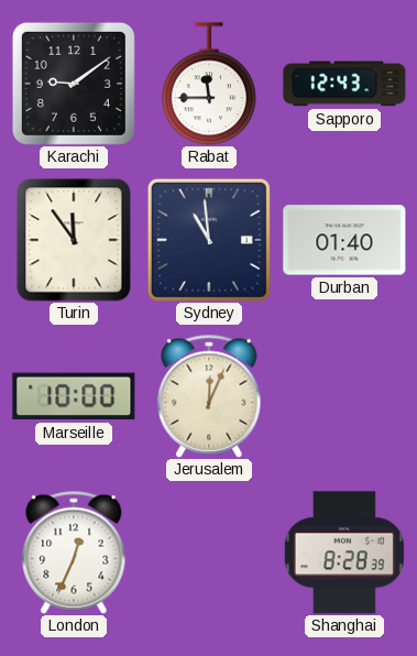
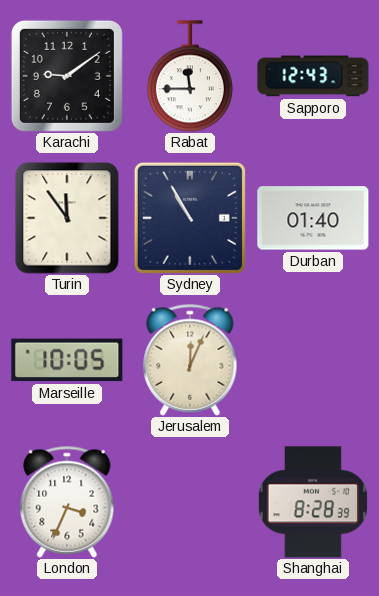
Sydney: 10:59 -> 10:55
Marseille: 10:00 -> 10:05
London: 12:34 -> 3:34
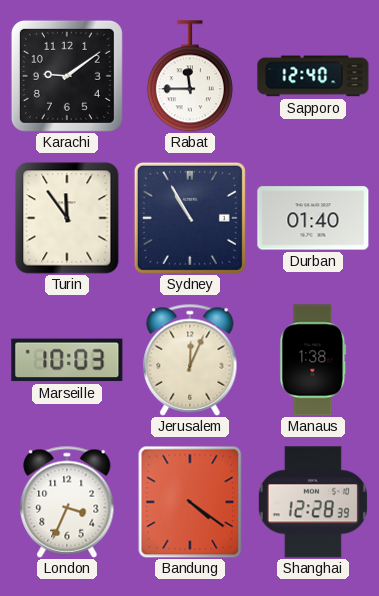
Sapporo: 12:43 -> 12:40
Marseille: 10:05 -> 10:03
Manaus: none -> 1:38
Bandung: none -> 4:21
Shanghai: 8:28 -> 12:28
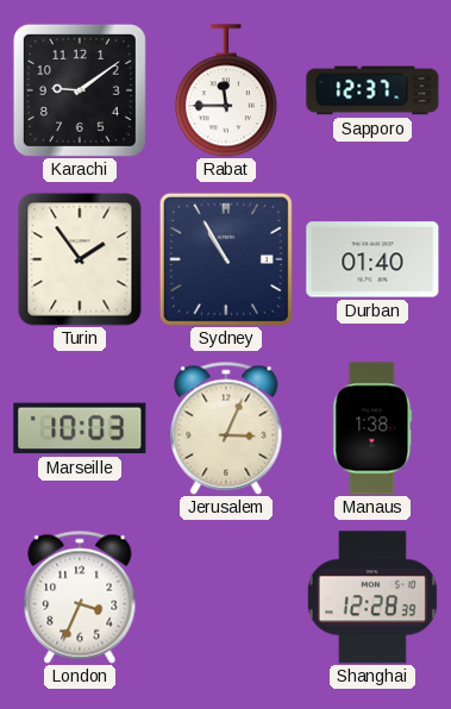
Sapporo: 12:40 -> 12:37
Turin: 11:54 -> 1:54
Jerusalem: 12:04 -> 3:04
Bandung: 4:21 -> none
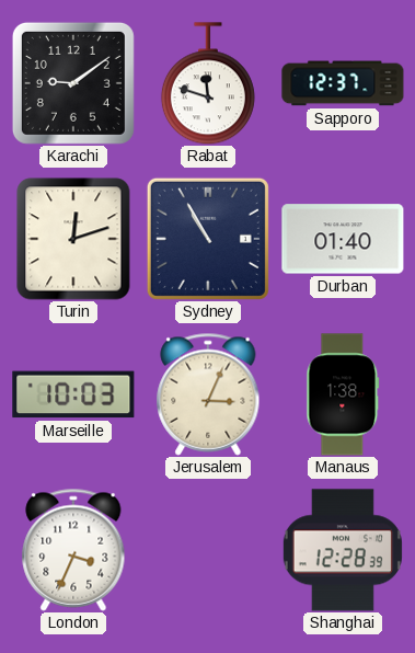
Rabat: 11:45 -> 11:48
Turin: 1:54 -> 12:12
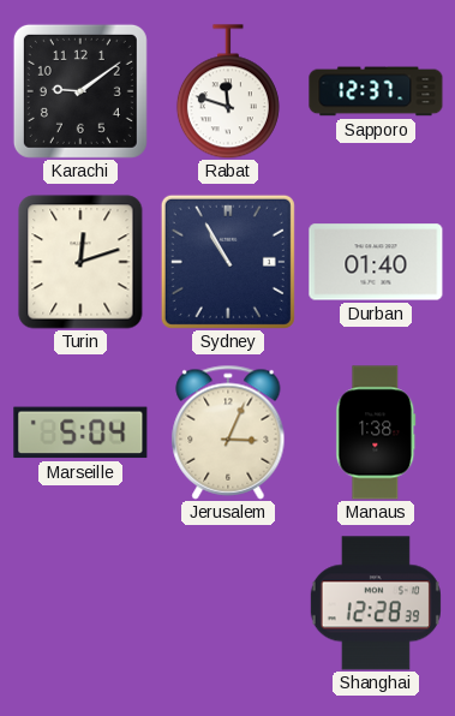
Marseille: 10:03 -> 5:04
London: 3:34 -> none
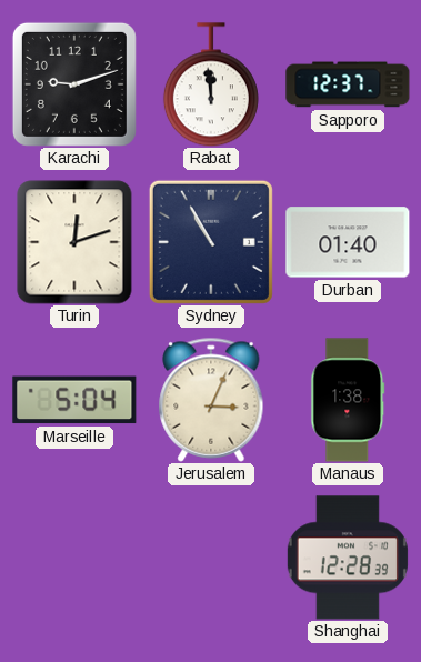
Karachi: 9:09 -> 9:12
Rabat: 11:48 -> 11:59
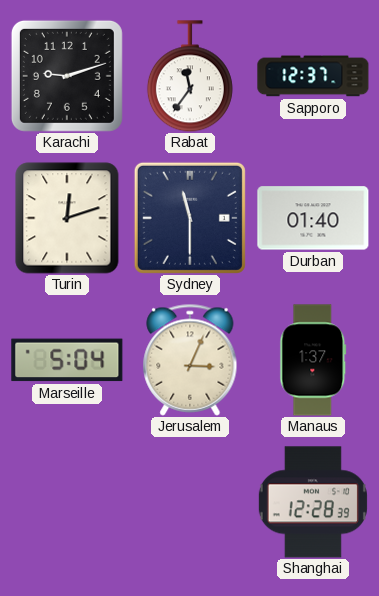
Rabat: 11:59 -> 11:36
Sydney: 10:55 -> 11:30
Manaus: 1:38 -> 1:37
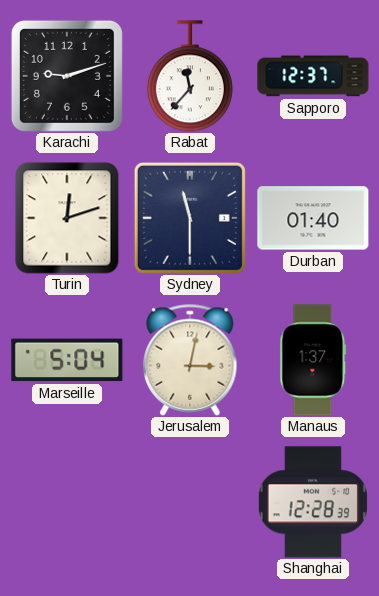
Rabat: 11:36 -> 11:37
Jerusalem: 3:04 -> 3:02
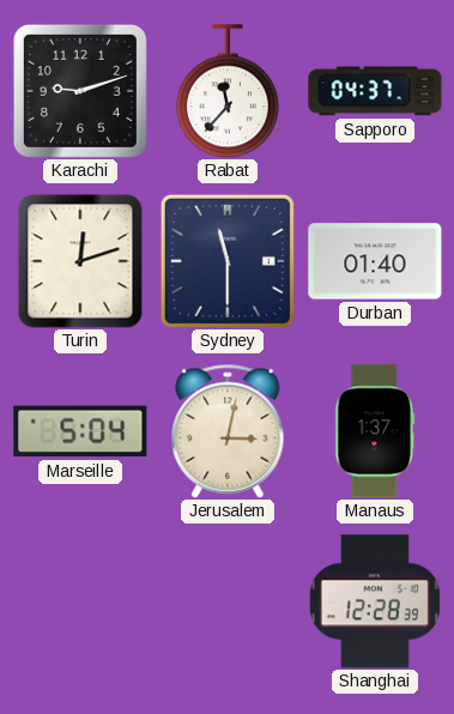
Sapporo: 12:37 -> 04:37
